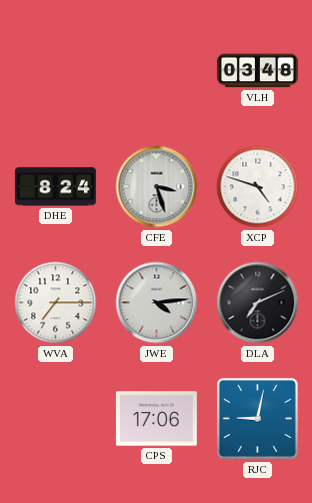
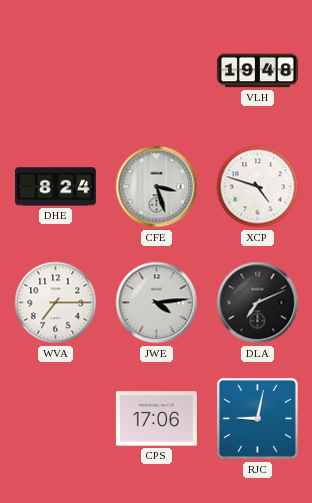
VLH: 03:48 -> 19:48
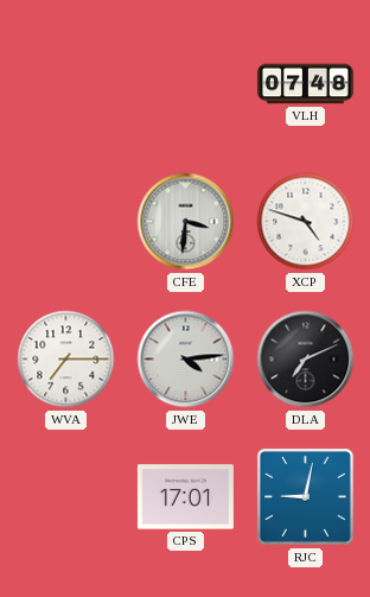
VLH: 19:48 -> 07:48
DHE: 8:24 -> none
CFE: 3:27 -> 3:31
CPS: 17:06 -> 17:01
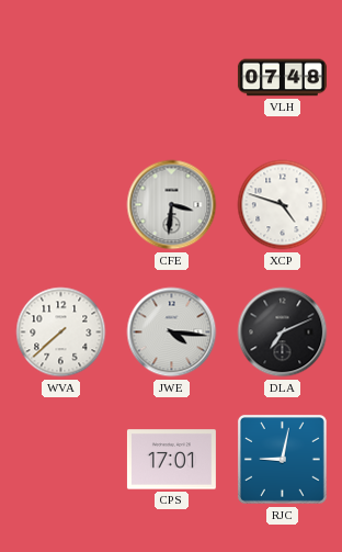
WVA: 7:15 -> 7:38
JWE: 4:14 -> 4:16
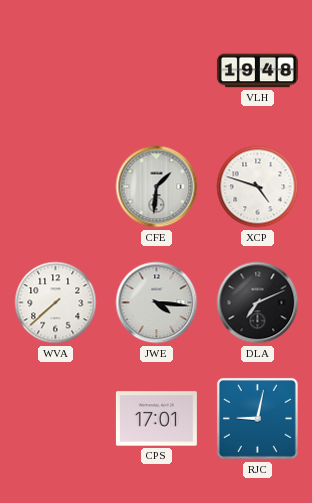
VLH: 07:48 -> 19:48
CFE: 3:31 -> 1:31
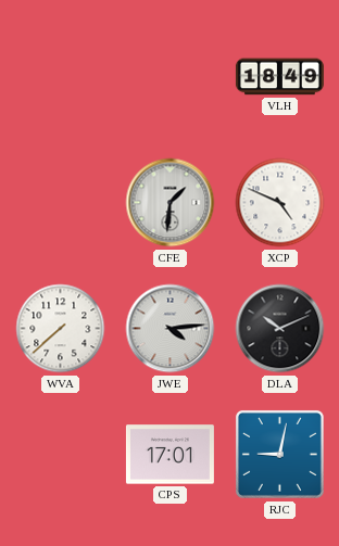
VLH: 19:48 -> 18:49
XCP: 4:48 -> 4:49
JWE: 4:16 -> 4:14
DLA: 7:11 -> 10:11
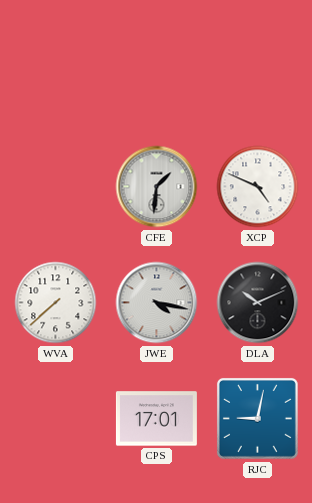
VLH: 18:49 -> none
JWE: 4:14 -> 4:17
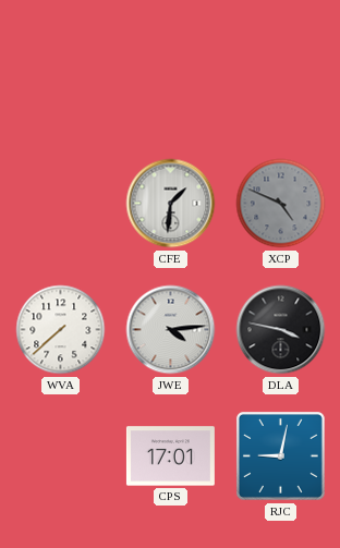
XCP dial: white -> grey
JWE: 4:17 -> 4:14
DLA: 10:11 -> 3:47
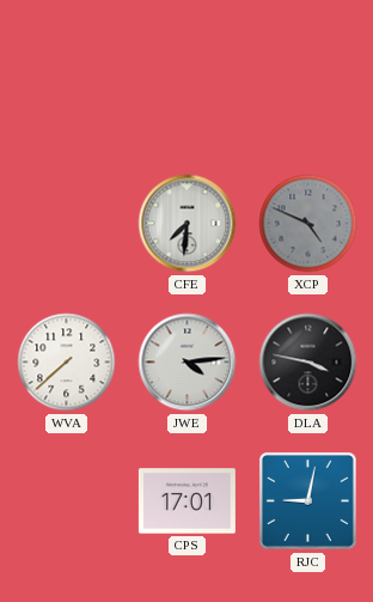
CFE: 1:31 -> 7:31
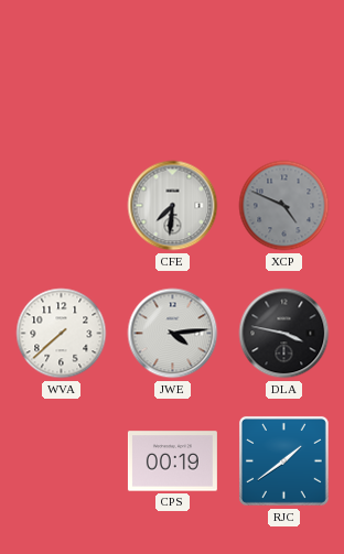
CPS: 17:01 -> 00:19
RJC: 9:02 -> 1:39
